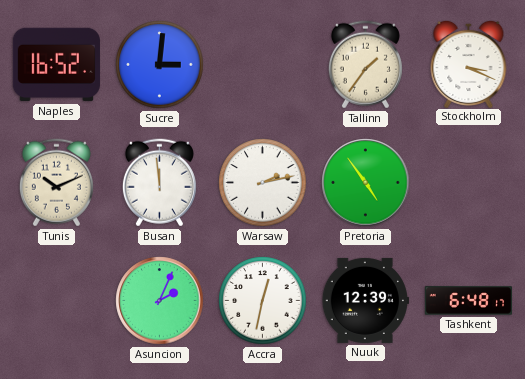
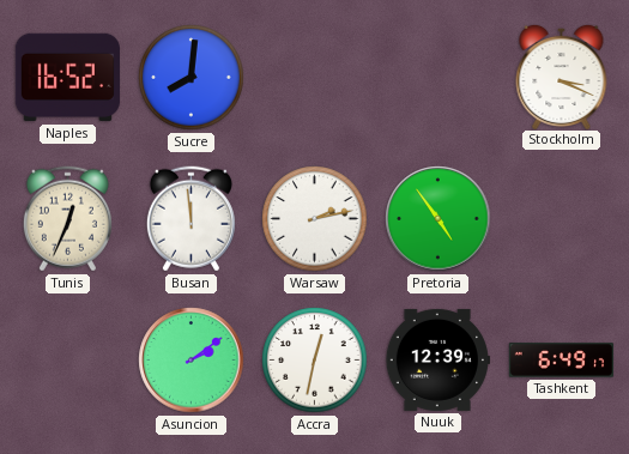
Sucre: 3:01 -> 8:01
Tallinn: 1:36 -> none
Tunis: 10:11 -> 12:34
Asuncion: 2:04 -> 2:09
Tashkent: 6:48 -> 6:49
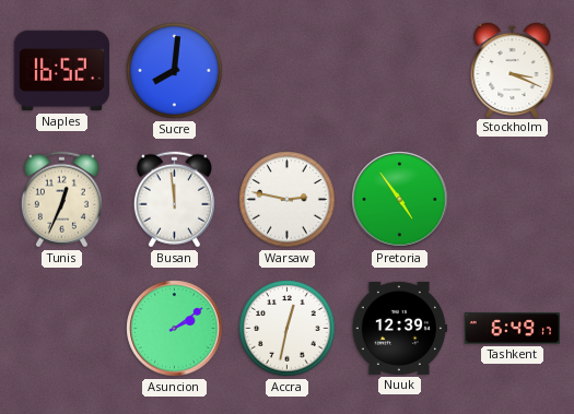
Warsaw: 2:13 -> 2:47
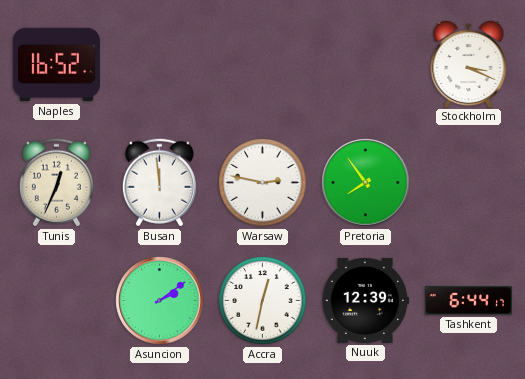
Sucre: 8:01 -> none
Pretoria: 4:54 -> 7:54
Tashkent: 6:49 -> 6:44
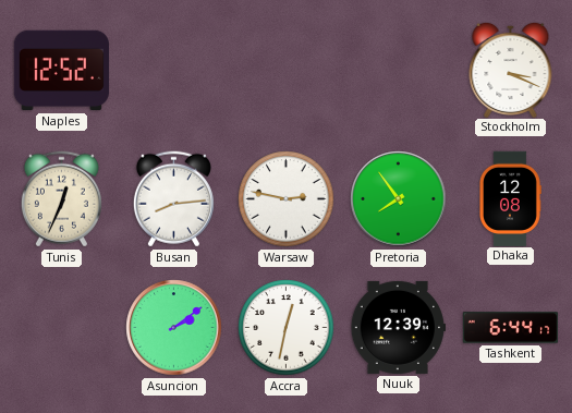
Naples: 16:52 -> 12:52
Busan: 11:59 -> 8:14
Dhaka: none -> 12:08
